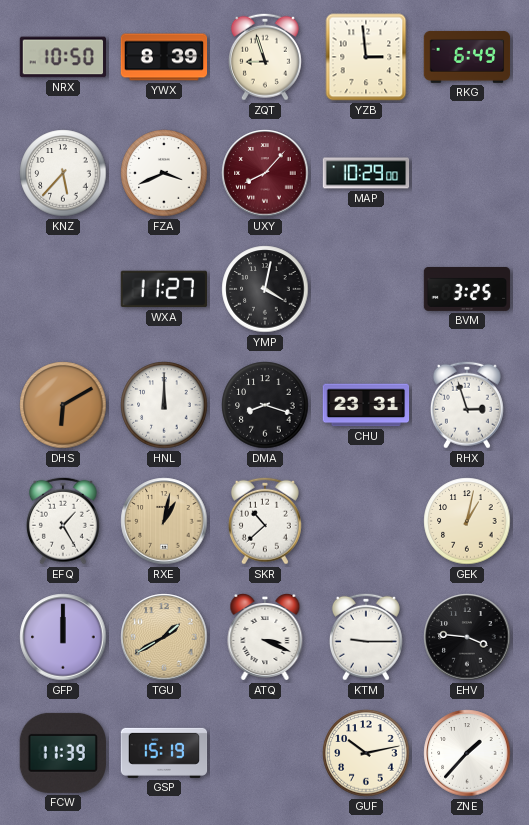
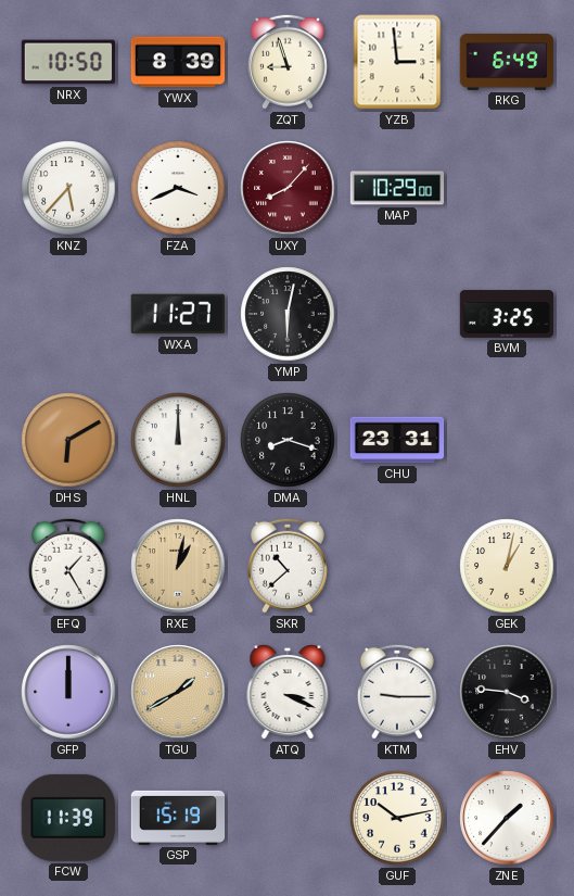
YMP: 4:02 -> 6:02
RHX: 2:57 -> none
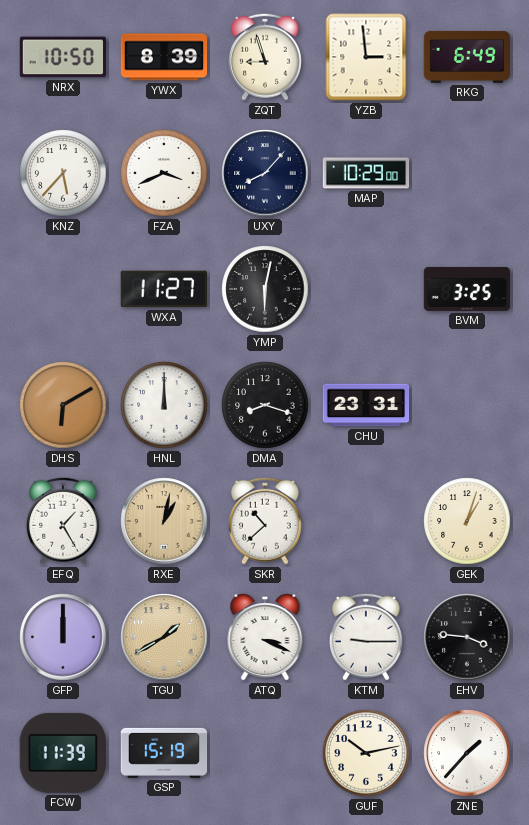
UXY dial: burgundy -> navy
GEK: 1:02 -> 1:03
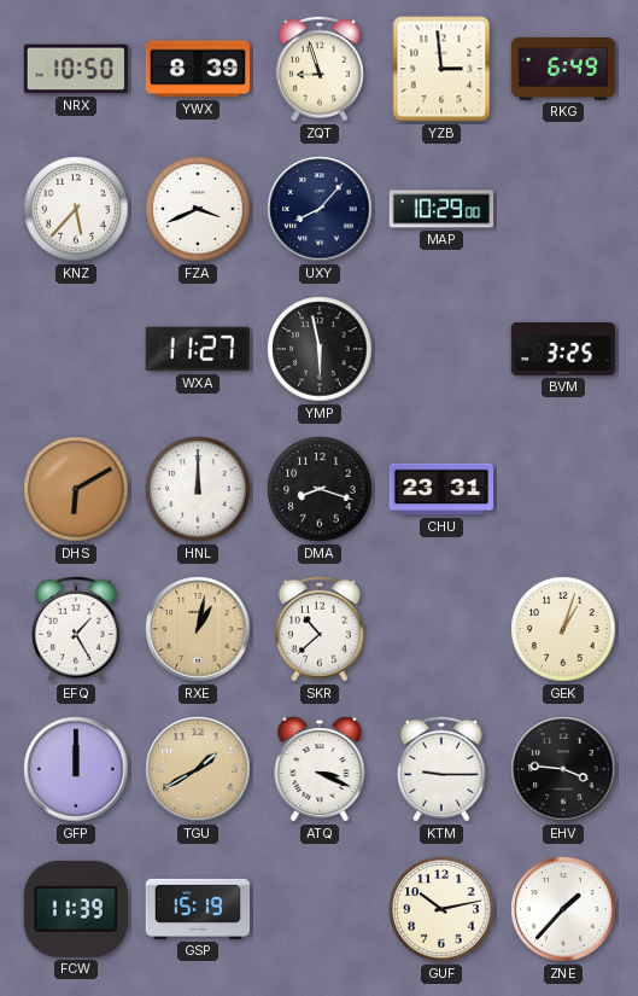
YMP: 6:02 -> 5:58
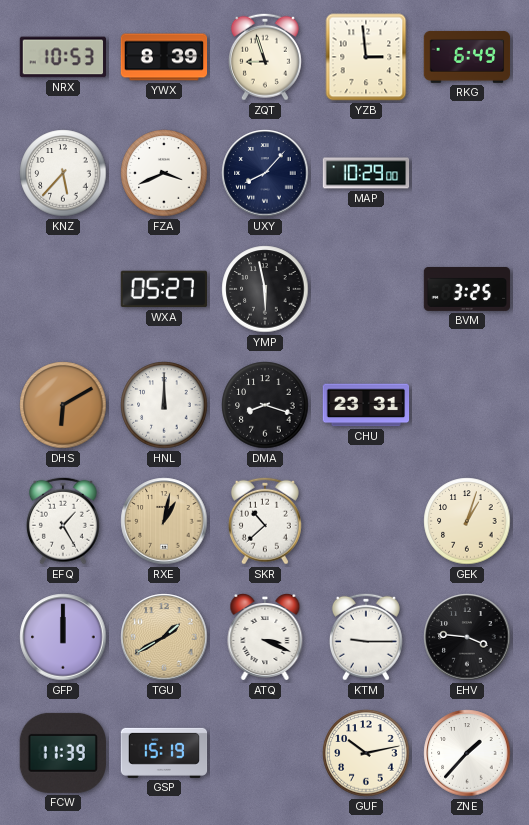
NRX: 10:50 -> 10:53
WXA: 11:27 -> 05:27
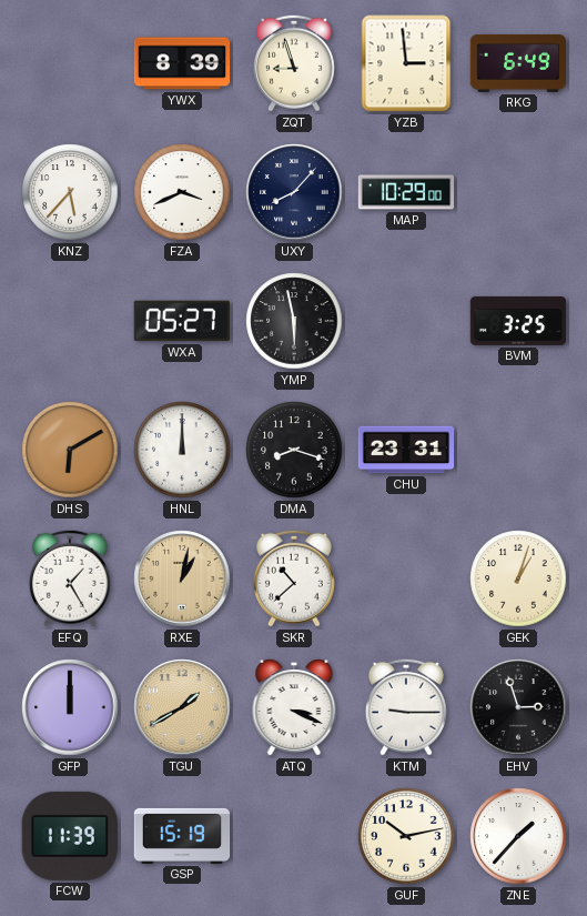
NRX: 10:53 -> none
EHV: 3:46 -> 2:57
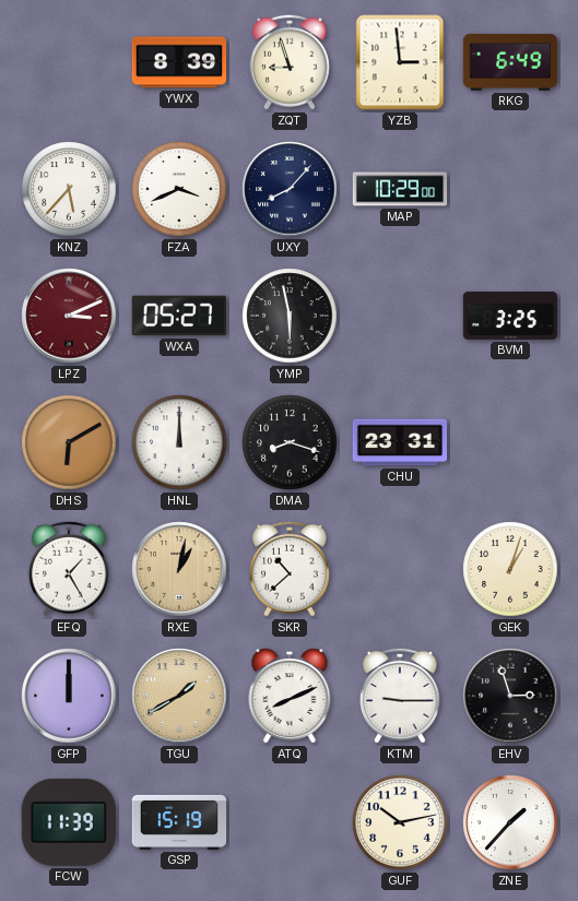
LPZ: none -> 3:11
ATQ: 3:19 -> 8:11
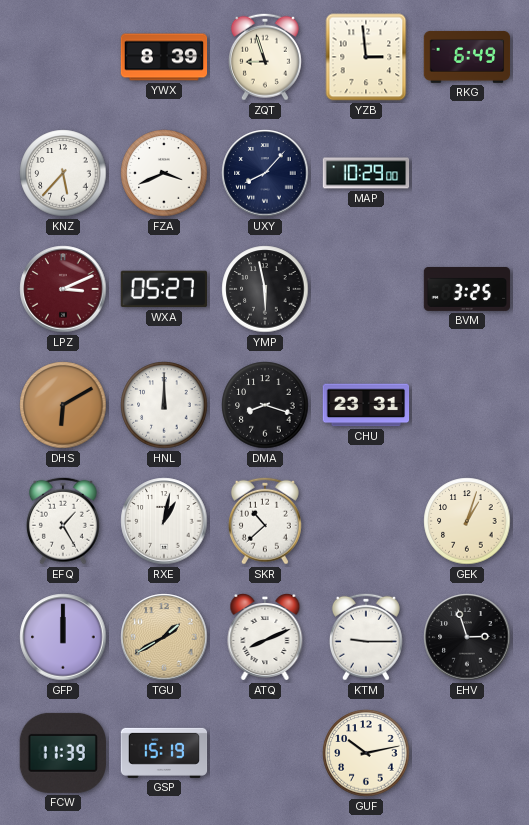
RXE dial: champagne -> white
ZNE: 1:37 -> none
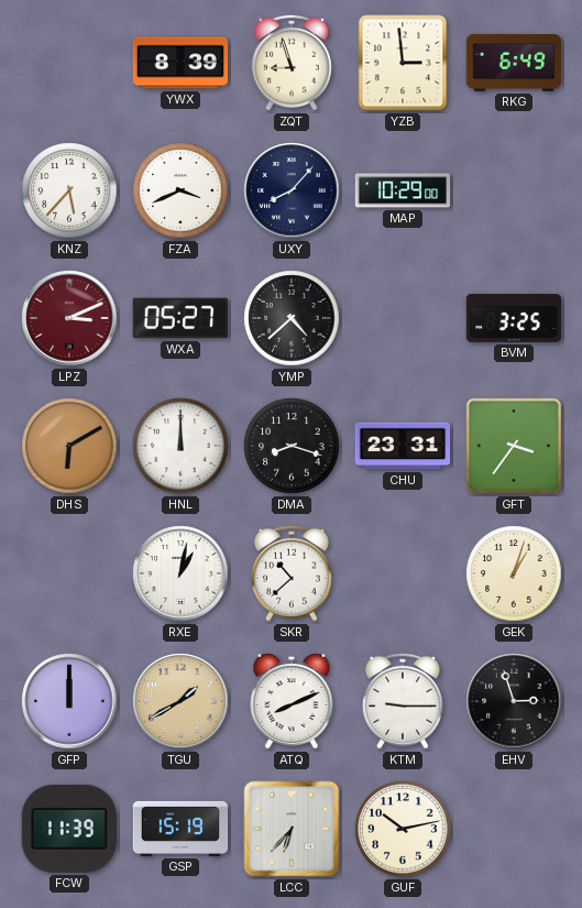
YMP: 5:58 -> 4:38
GFT: none -> 3:36
EFQ: 1:25 -> none
LCC: none -> 6:37
